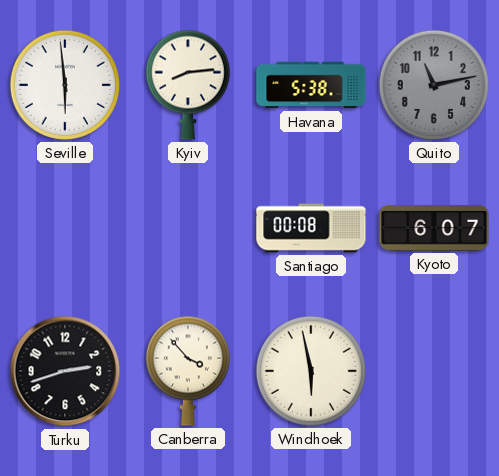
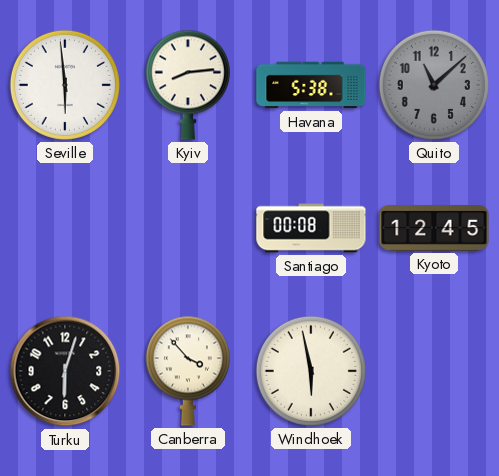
Quito: 11:13 -> 11:08
Kyoto: 6:07 -> 12:45
Turku: 2:42 -> 6:03
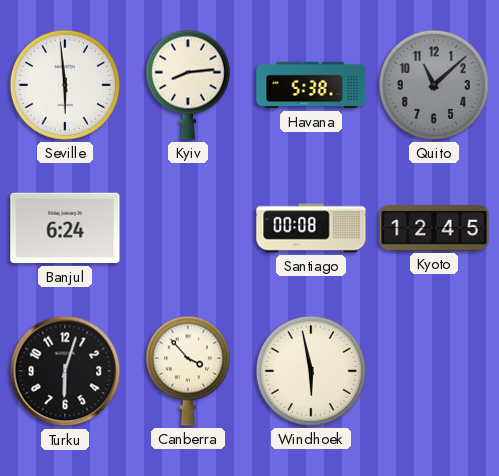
Banjul: none -> 6:24
